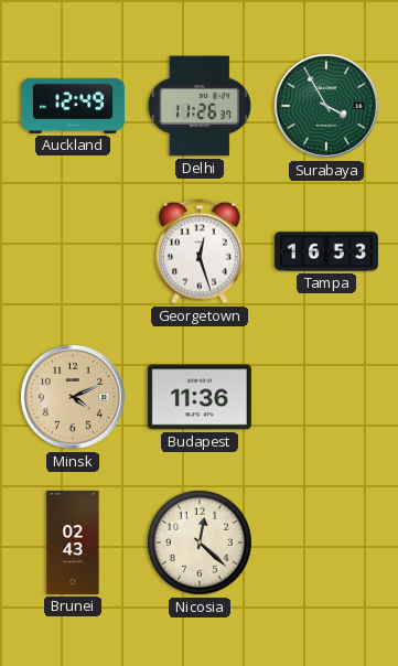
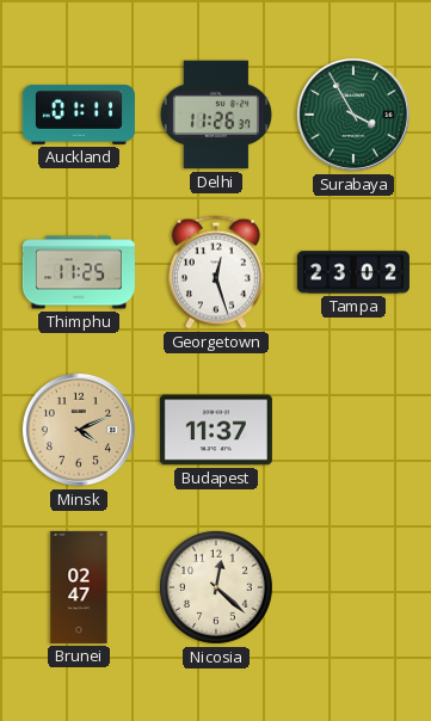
Auckland: 12:49 -> 01:11
Thimphu: none -> 11:25
Tampa: 16:53 -> 23:02
Budapest: 11:36 -> 11:37
Brunei: 02:43 -> 02:47
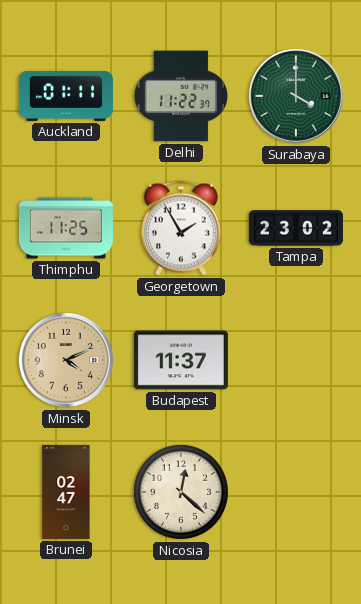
Delhi: 11:26 -> 11:22
Surabaya: 3:55 -> 4:00
Georgetown: 12:27 -> 1:55
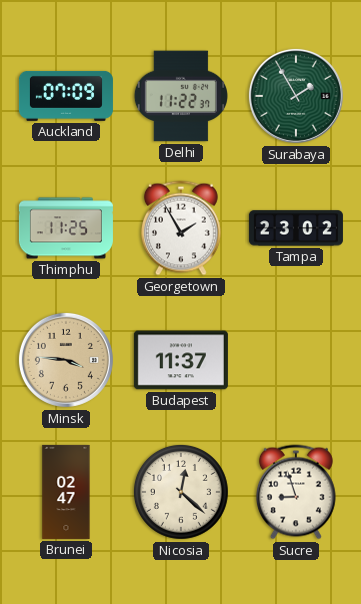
Auckland: 01:11 -> 07:09
Surabaya: 4:00 -> 1:55
Minsk: 4:11 -> 3:46
Sucre: none -> 8:57
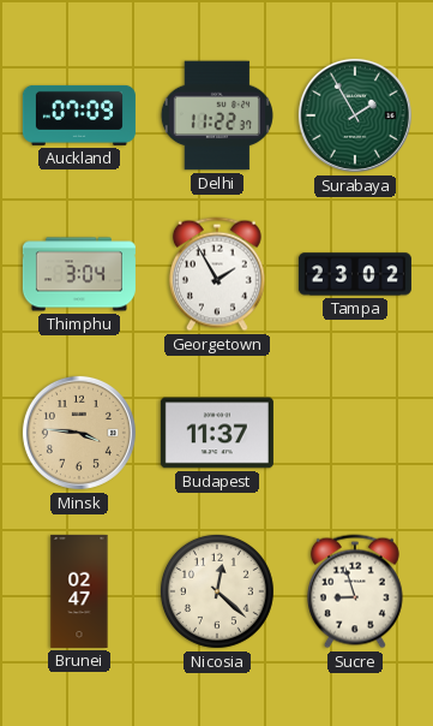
Thimphu: 11:25 -> 3:04
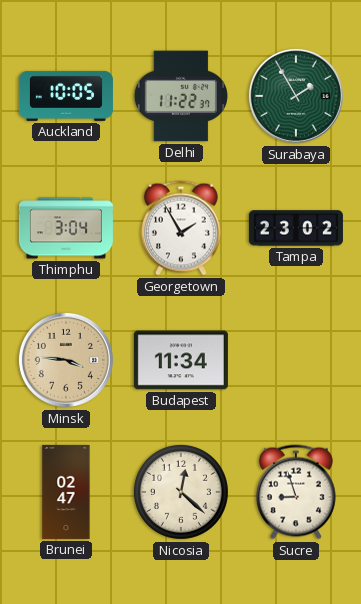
Auckland: 07:09 -> 10:05
Budapest: 11:37 -> 11:34
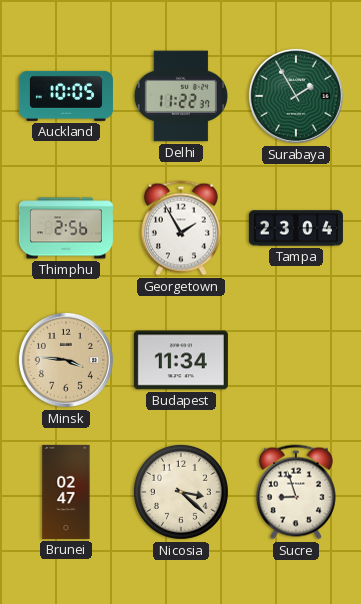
Thimphu: 3:04 -> 2:56
Tampa: 23:02 -> 23:04
Nicosia: 12:22 -> 3:22
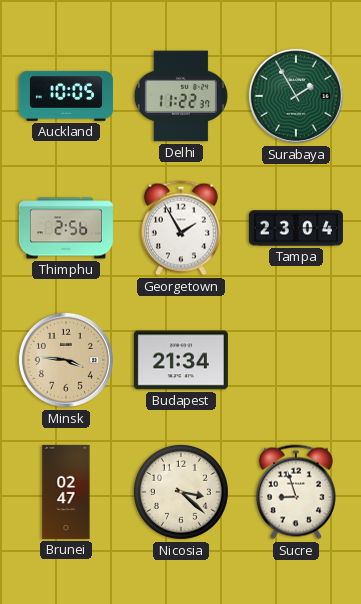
Budapest: 11:34 -> 21:34
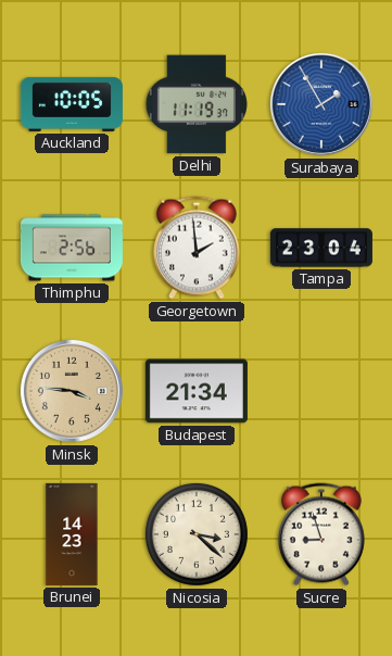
Delhi: 11:22 -> 11:19
Surabaya dial: green -> blue
Georgetown: 1:55 -> 1:59
Brunei: 02:47 -> 14:23
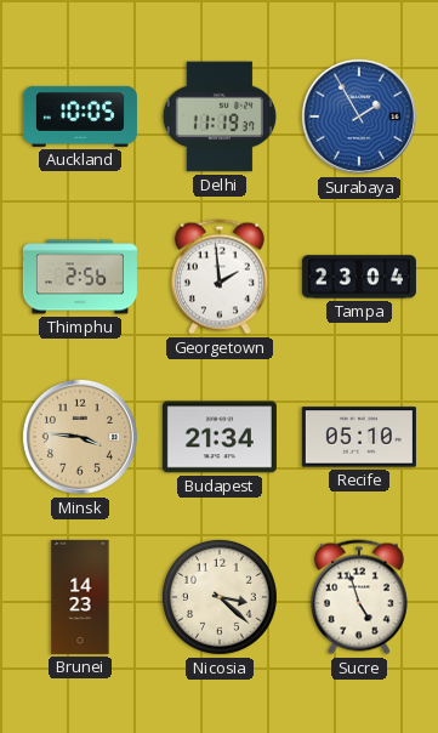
Recife: none -> 05:10
Sucre: 8:57 -> 4:57
